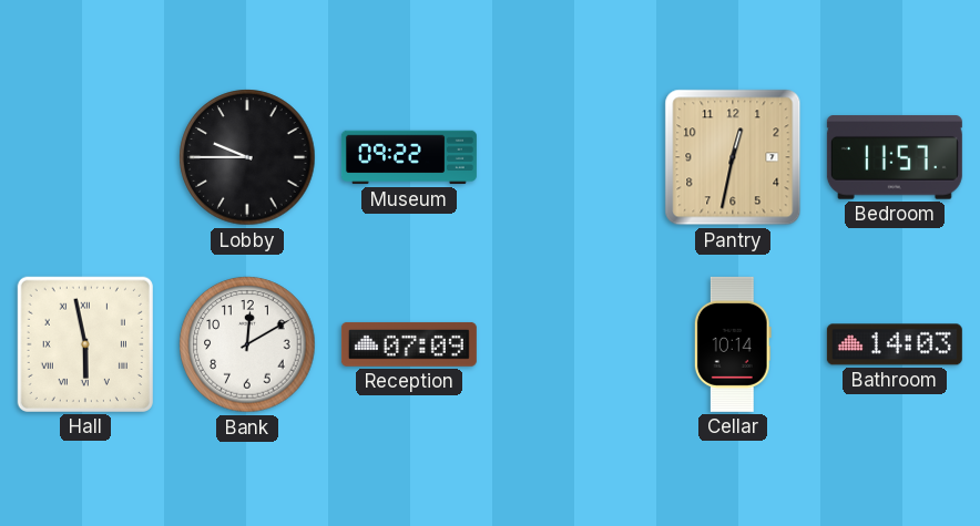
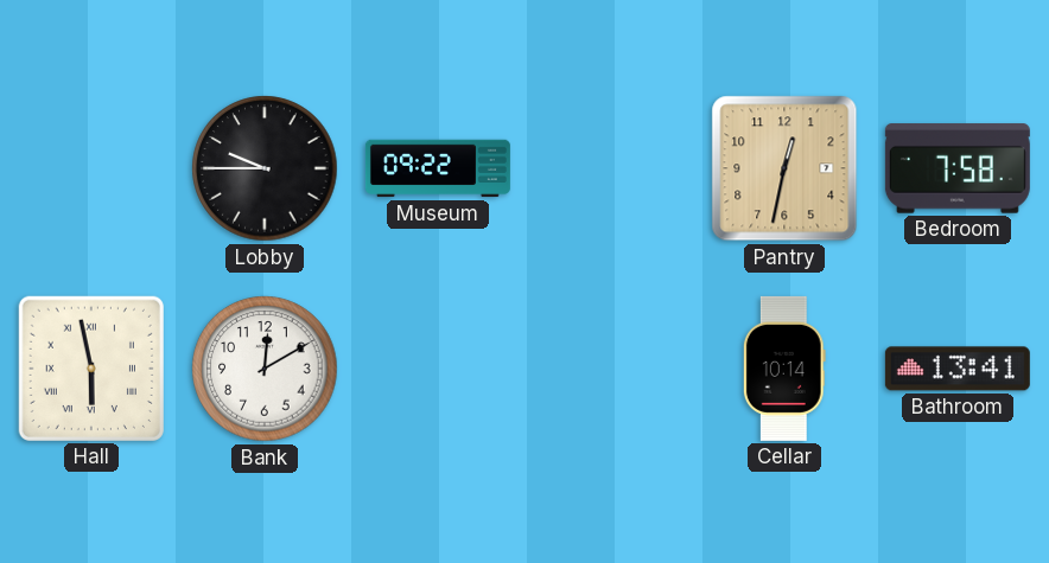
Bedroom: 11:57 -> 7:58
Reception: 07:09 -> none
Bathroom: 14:03 -> 13:41
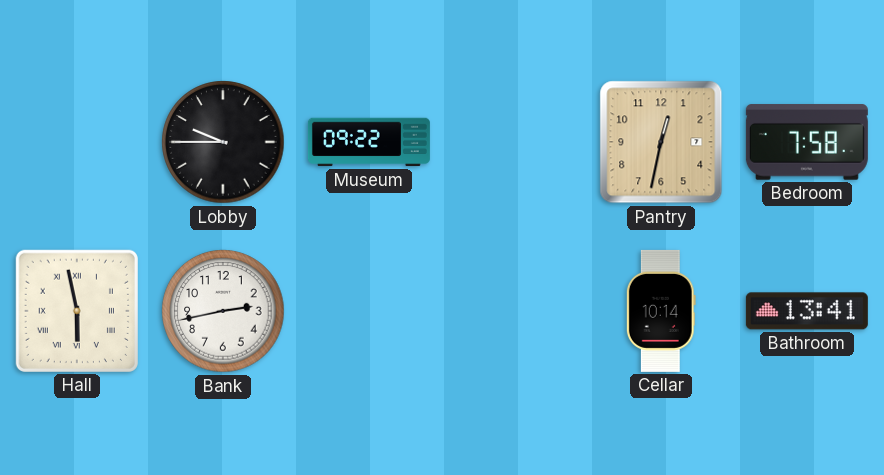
Bank: 12:10 -> 2:43
